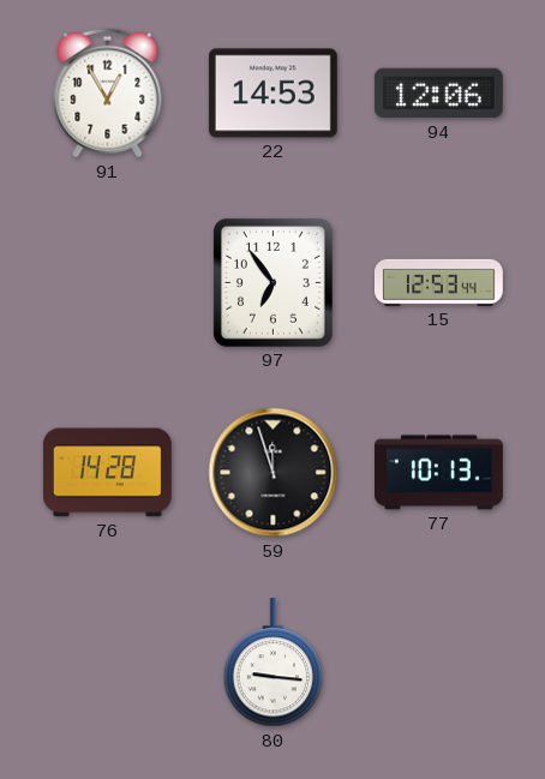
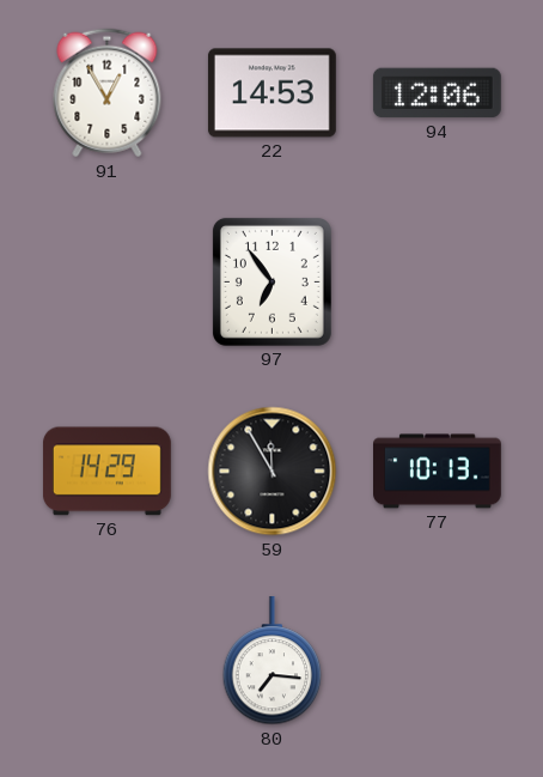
15: 12:53 -> none
76: 14:28 -> 14:29
59: 11:57 -> 11:55
80: 9:16 -> 7:16
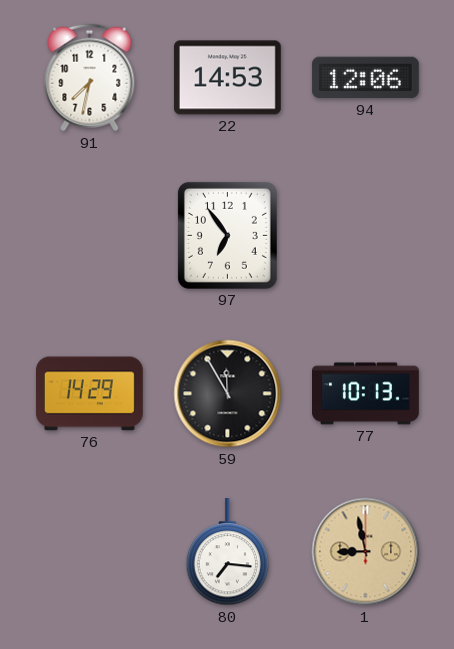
91: 12:55 -> 7:32
1: none -> 8:58
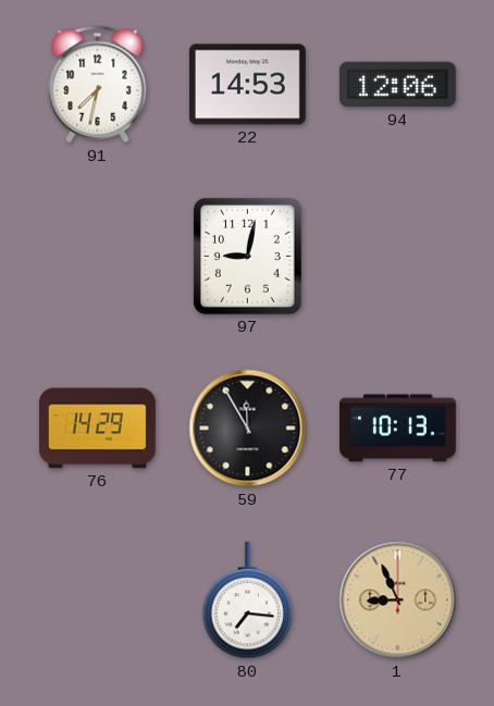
97: 6:54 -> 9:02
1: 8:58 -> 8:56
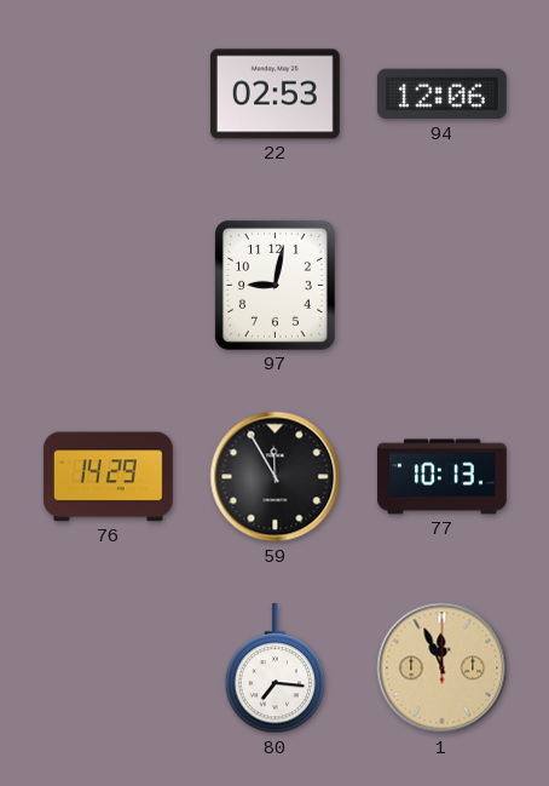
91: 7:32 -> none
22: 14:53 -> 02:53
1: 8:56 -> 11:56
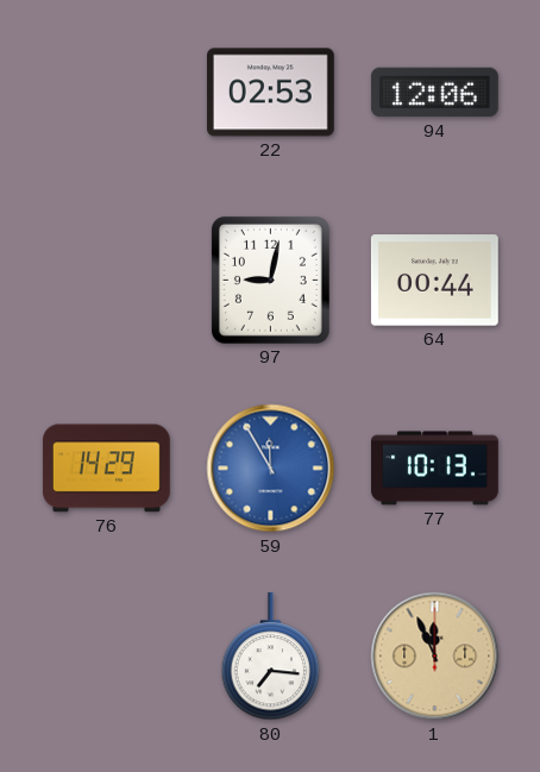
64: none -> 00:44
59 dial: black -> blue
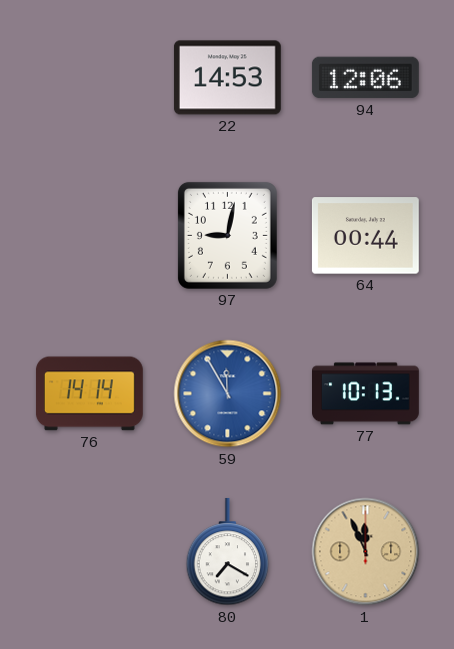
22: 02:53 -> 14:53
76: 14:29 -> 14:14
80: 7:16 -> 7:20
